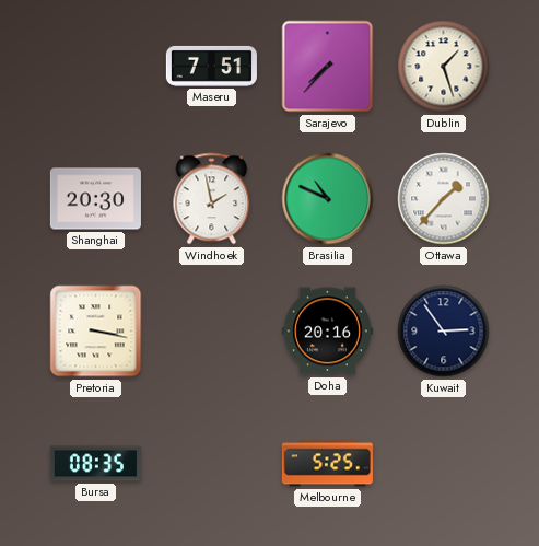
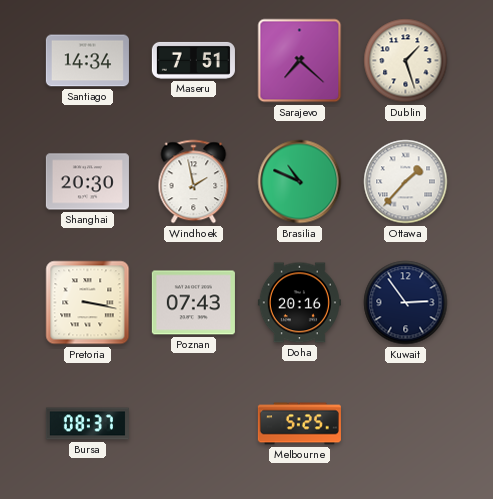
Santiago: none -> 14:34
Sarajevo: 7:37 -> 7:22
Poznan: none -> 07:43
Bursa: 08:35 -> 08:37
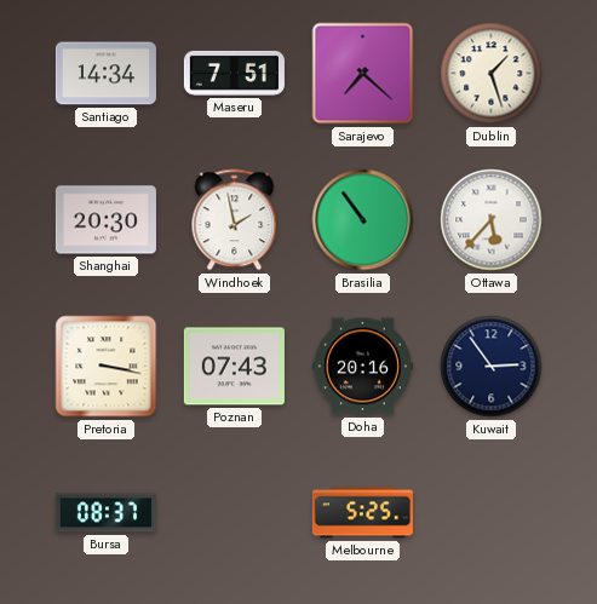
Brasilia: 10:49 -> 10:54
Ottawa: 1:37 -> 5:37
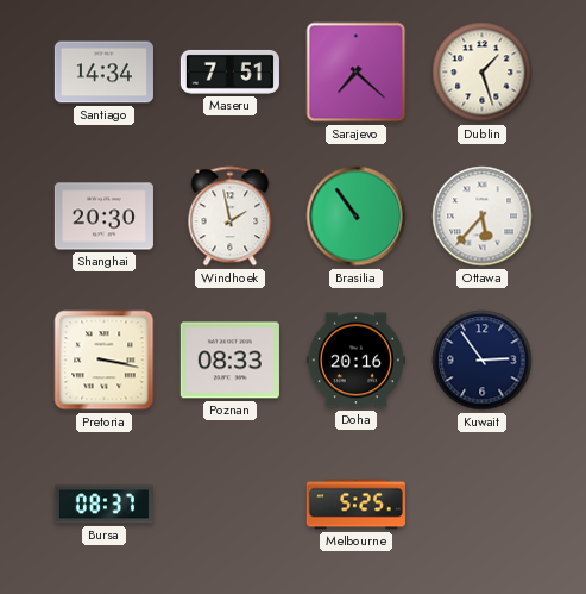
Poznan: 07:43 -> 08:33
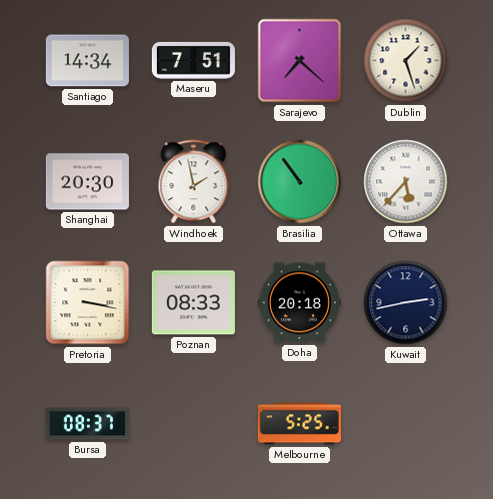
Doha: 20:16 -> 20:18
Kuwait: 2:54 -> 2:43
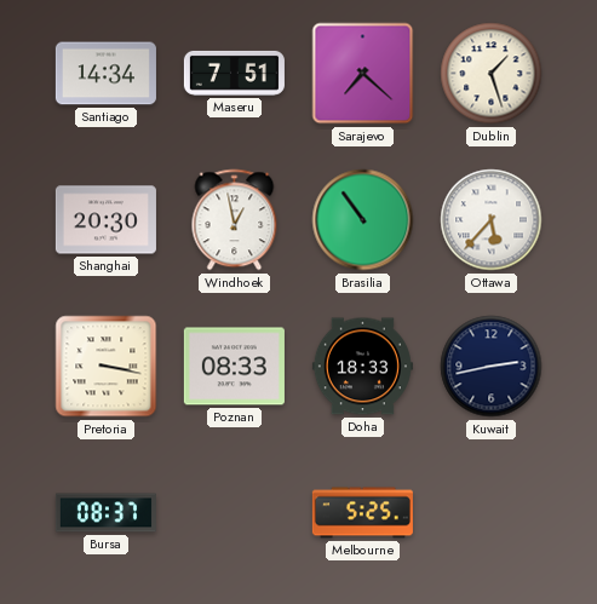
Windhoek: 1:58 -> 12:58
Doha: 20:18 -> 18:33
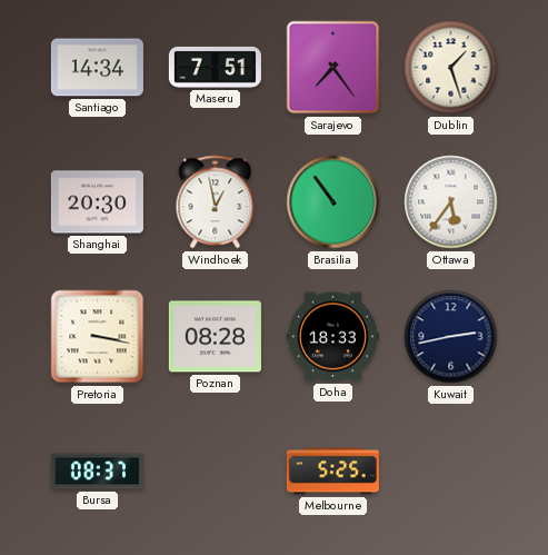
Sarajevo: 7:22 -> 7:24
Ottawa: 5:37 -> 5:36
Poznan: 08:33 -> 08:28
